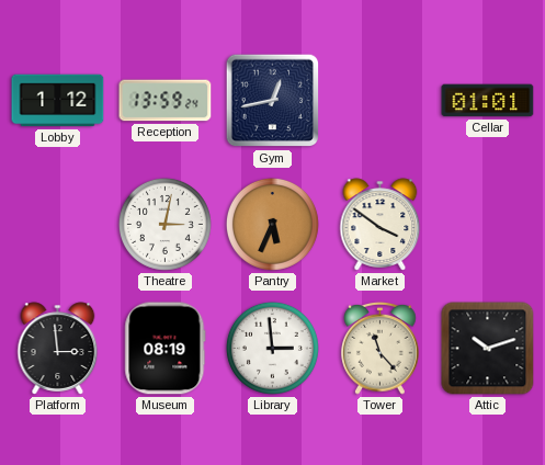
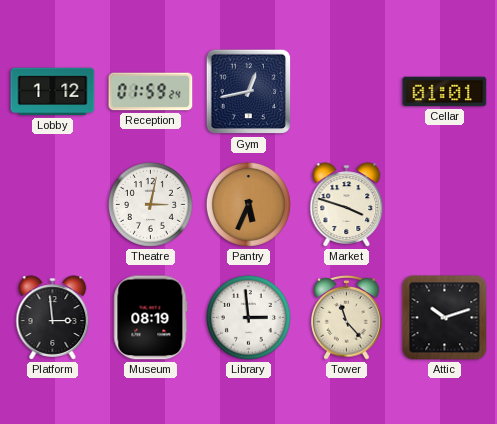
Reception: 13:59 -> 01:59
Market: 3:51 -> 3:48
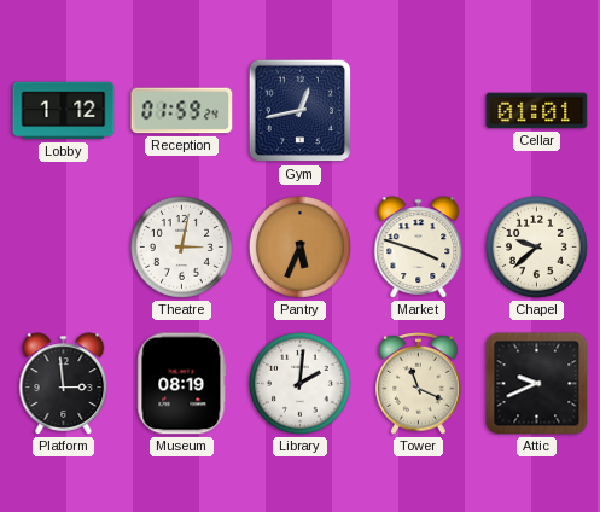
Chapel: none -> 9:38
Library: 2:59 -> 2:01
Tower: 11:23 -> 11:19
Attic: 10:12 -> 9:41
